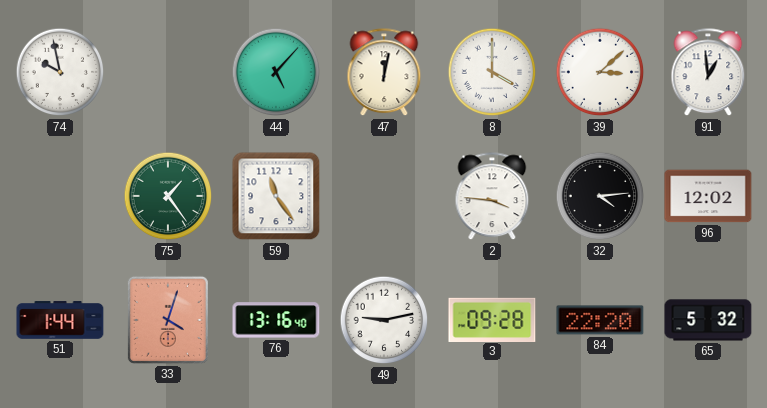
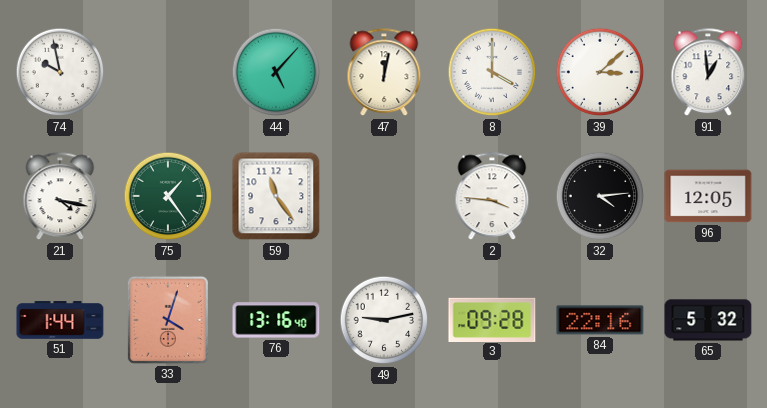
21: none -> 4:17
96: 12:02 -> 12:05
84: 22:20 -> 22:16
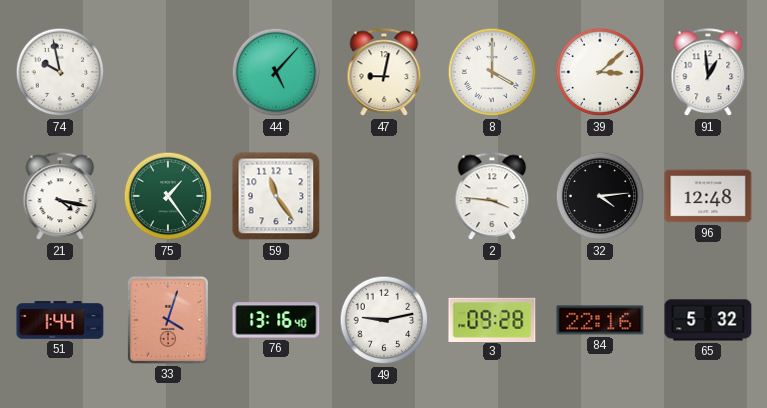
47: 12:02 -> 9:02
96: 12:05 -> 12:48
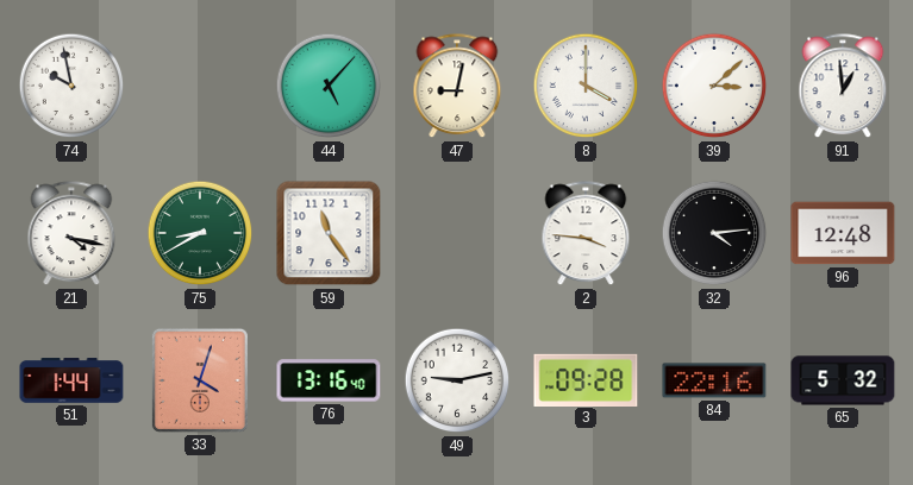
75: 1:24 -> 8:40
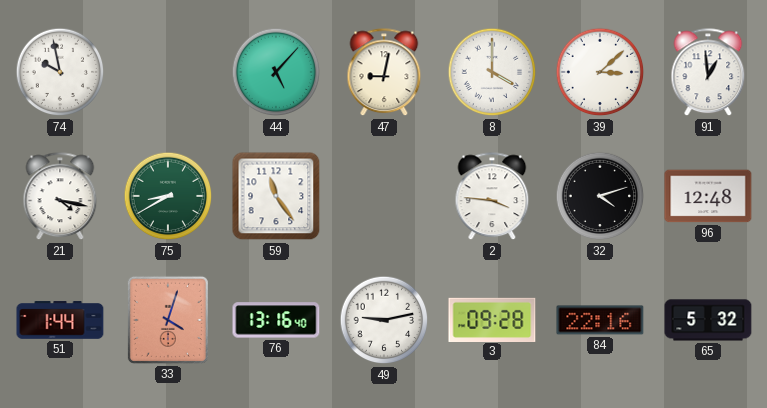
32: 4:14 -> 4:12
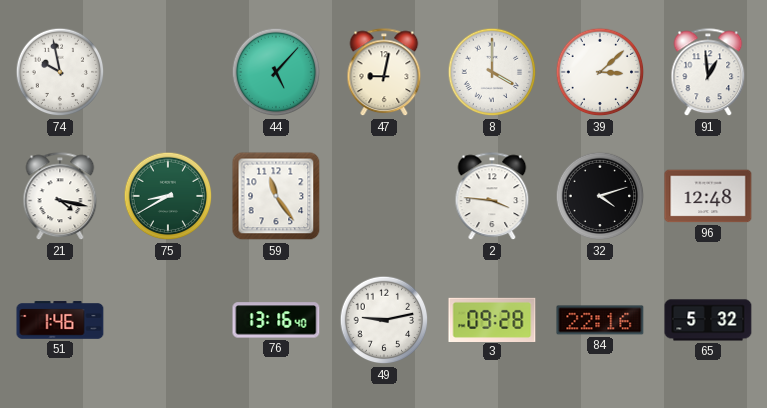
51: 1:44 -> 1:46
33: 4:03 -> none
